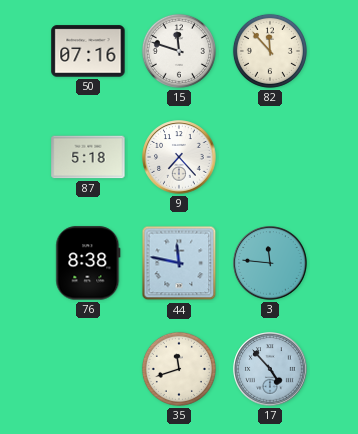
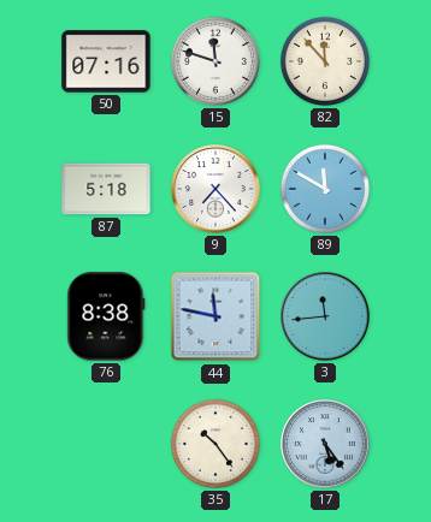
89: none -> 11:50
3: 11:46 -> 11:44
35: 11:42 -> 10:24
17: 4:53 -> 5:24
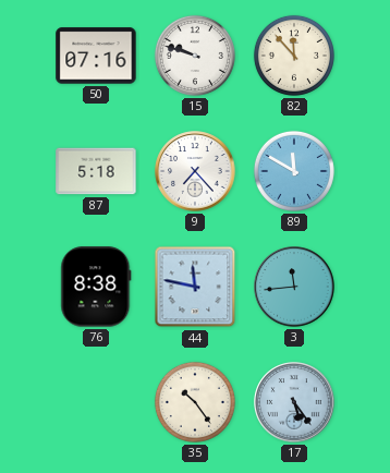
15: 11:48 -> 9:48
